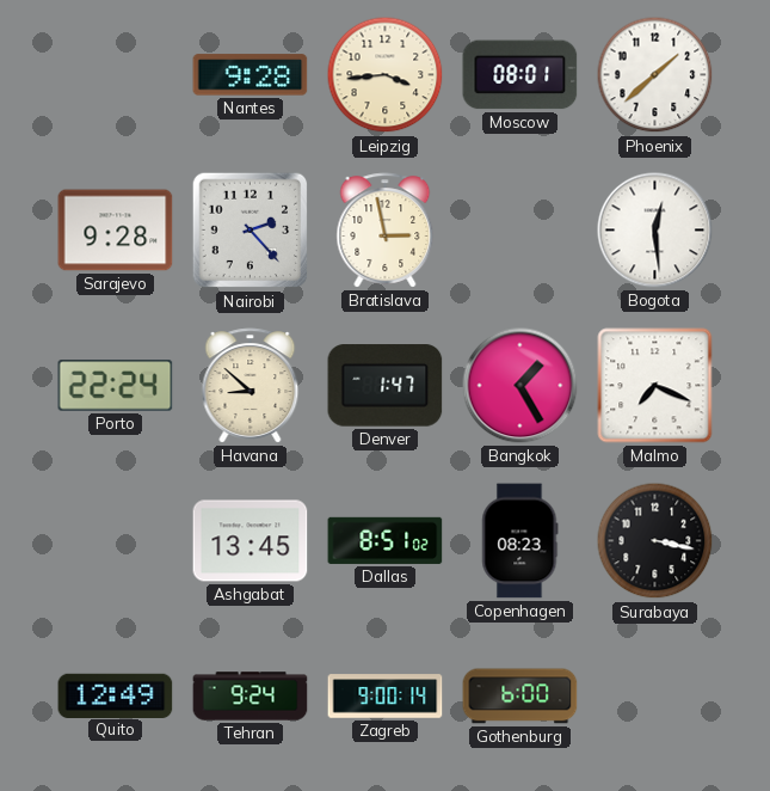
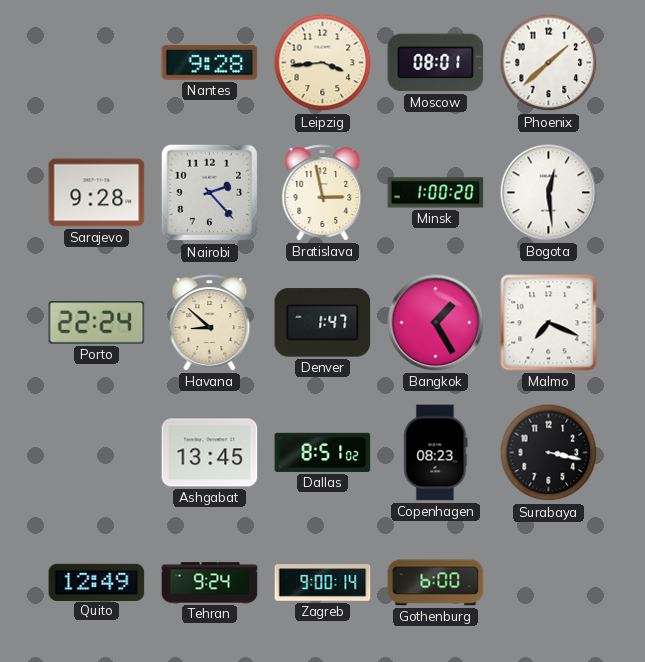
Minsk: none -> 1:00
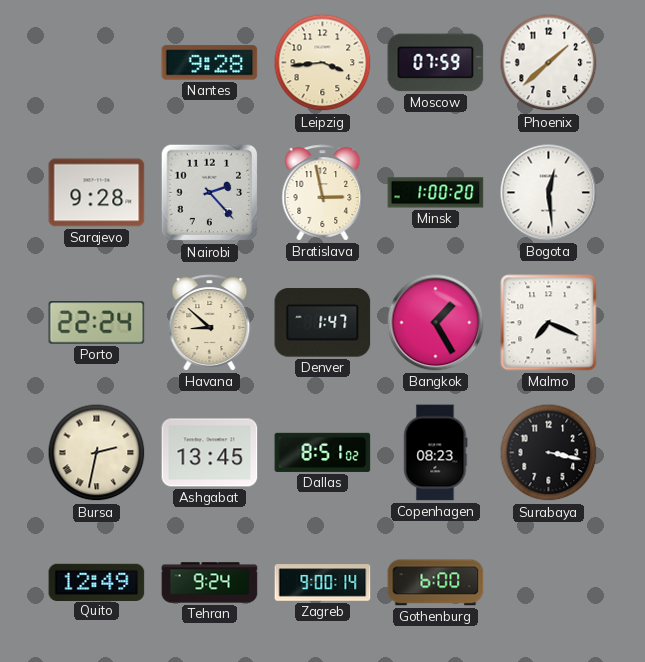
Moscow: 08:01 -> 07:59
Bursa: none -> 2:32
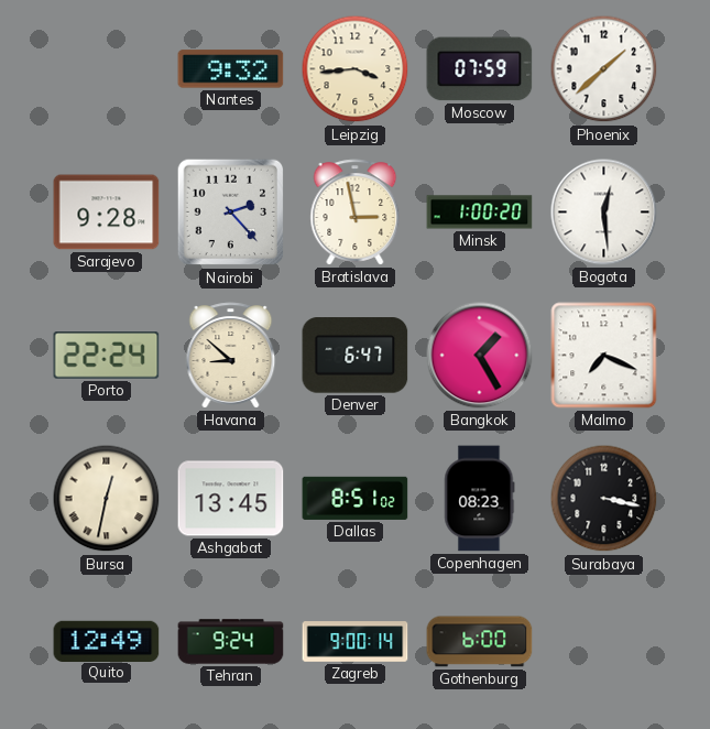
Nantes: 9:28 -> 9:32
Denver: 1:47 -> 6:47
Bursa: 2:32 -> 12:32
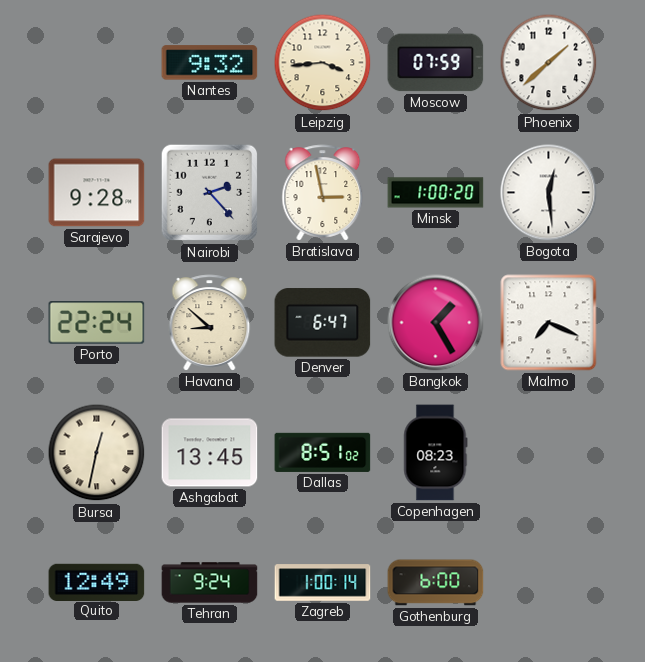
Surabaya: 3:17 -> none
Zagreb: 9:00 -> 1:00
